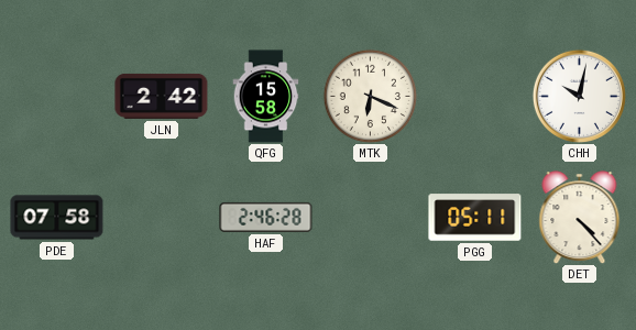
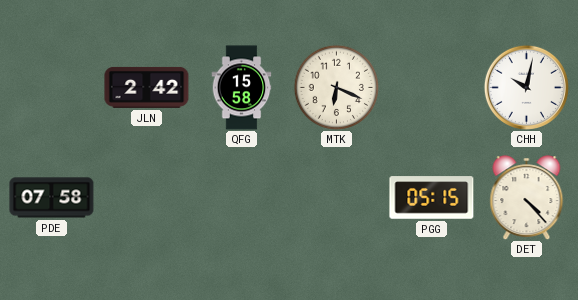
HAF: 2:46 -> none
PGG: 05:11 -> 05:15
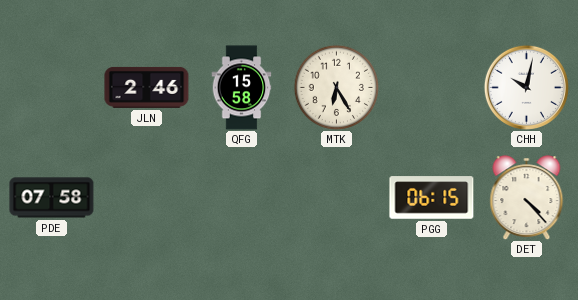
JLN: 2:42 -> 2:46
MTK: 6:19 -> 6:25
PGG: 05:15 -> 06:15
